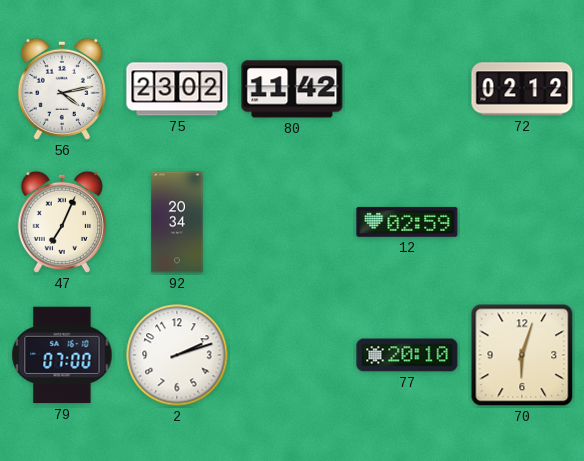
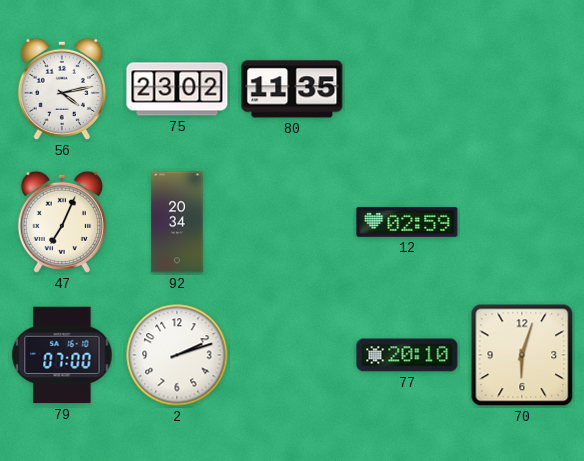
80: 11:42 -> 11:35
72: 02:12 -> none
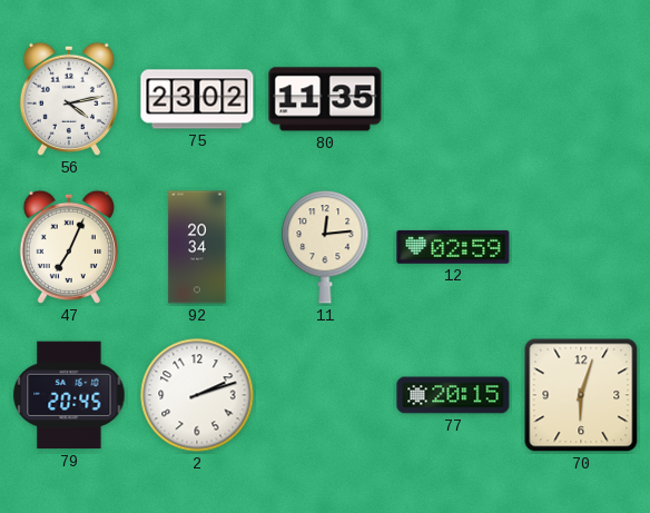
11: none -> 12:14
79: 07:00 -> 20:45
77: 20:10 -> 20:15
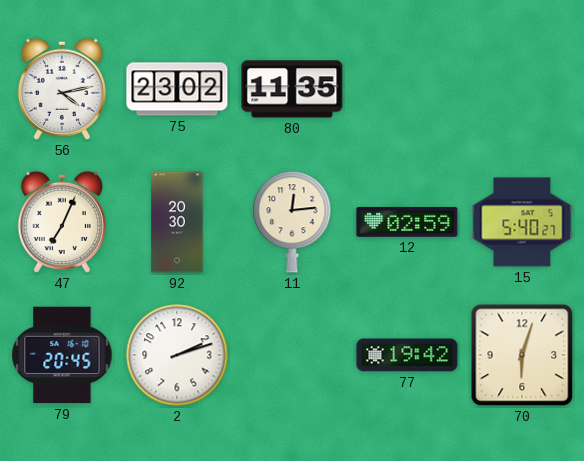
92: 20:34 -> 20:30
15: none -> 5:40
77: 20:15 -> 19:42
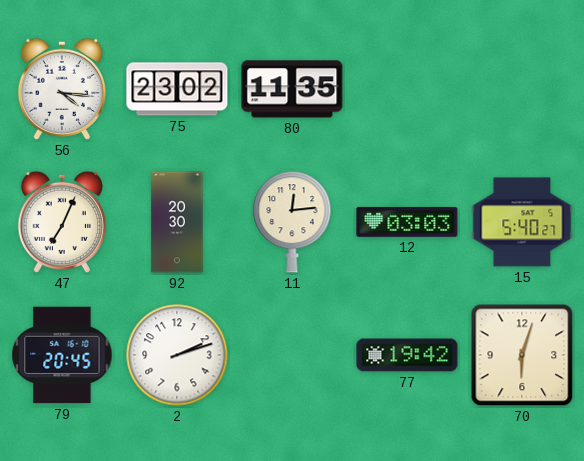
56: 4:13 -> 4:16
12: 02:59 -> 03:03
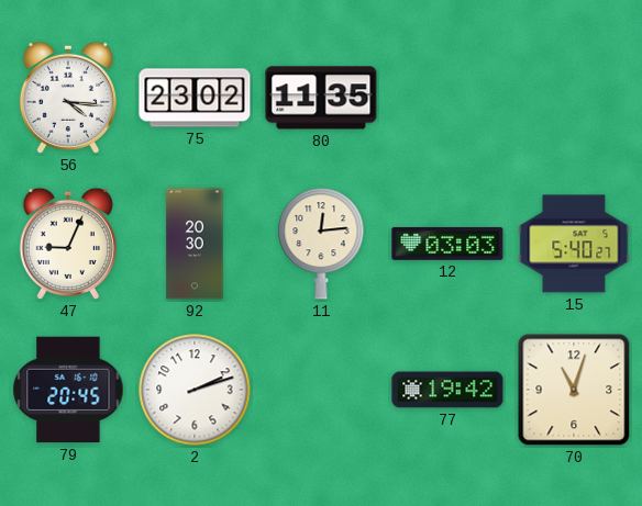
47: 7:04 -> 9:04
70: 6:03 -> 11:03
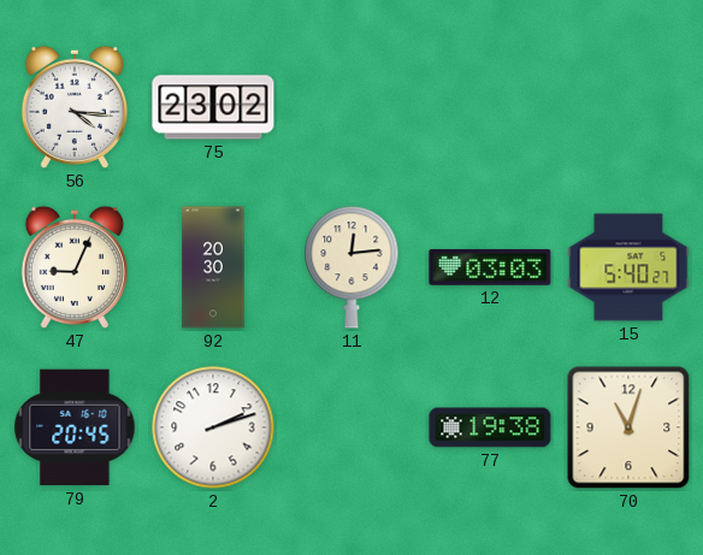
80: 11:35 -> none
77: 19:42 -> 19:38
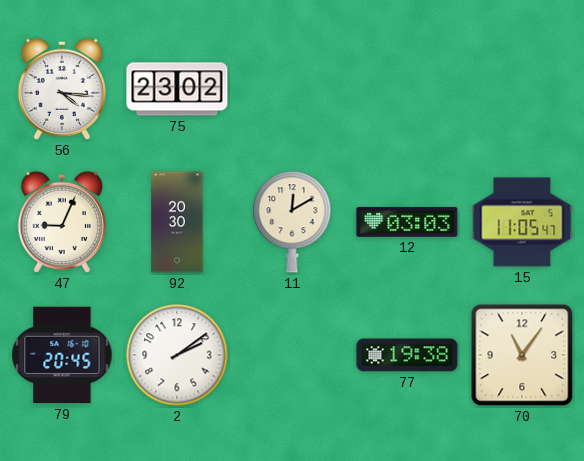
11: 12:14 -> 12:10
15: 5:40 -> 11:05
2: 2:12 -> 2:09
70: 11:03 -> 11:06
